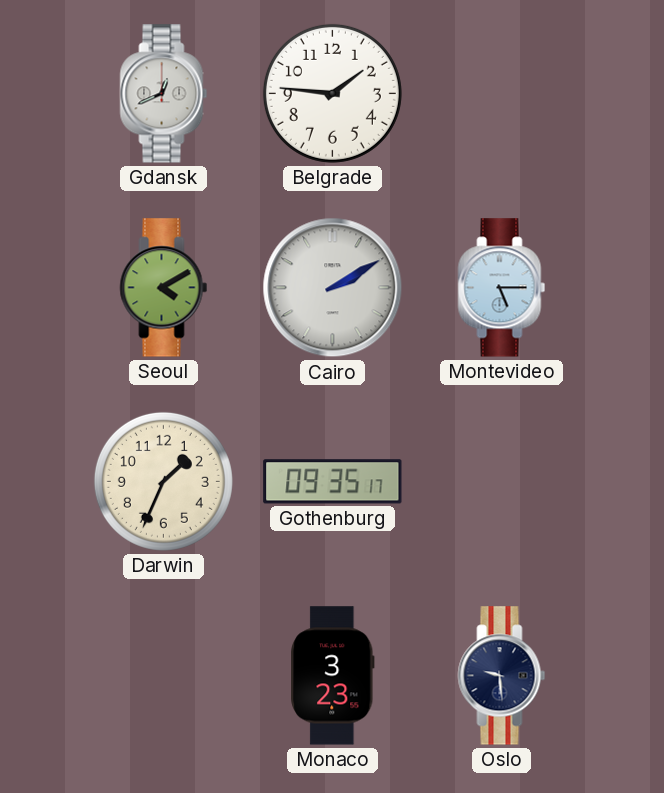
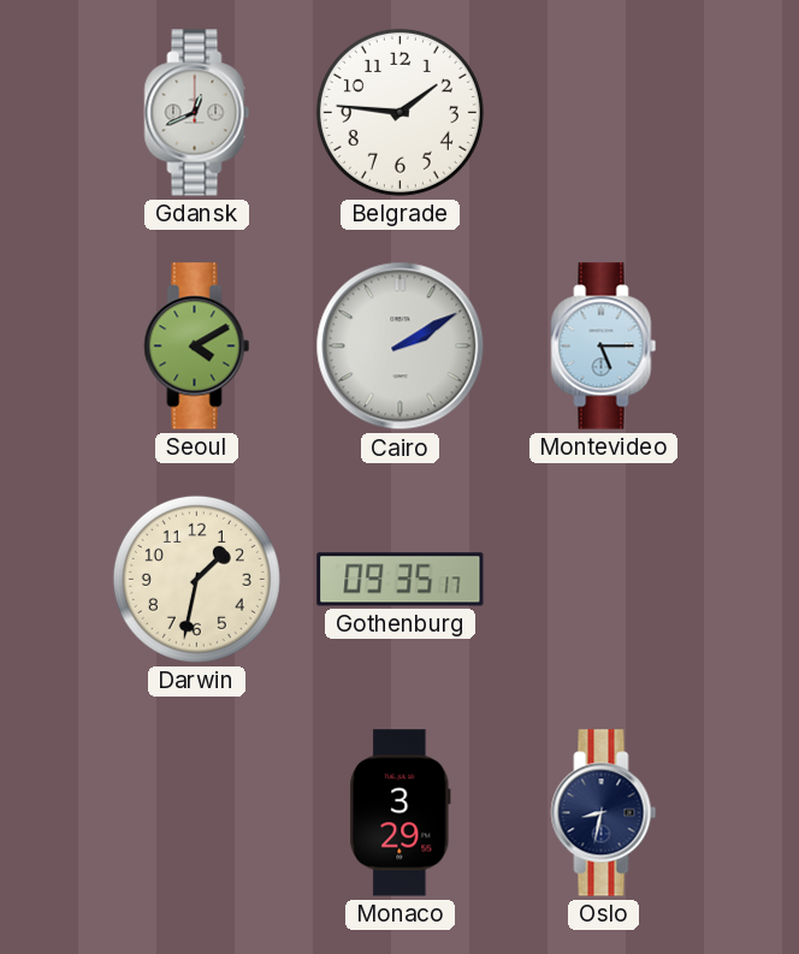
Darwin: 1:34 -> 1:32
Monaco: 3:23 -> 3:29
Oslo: 9:29 -> 8:32
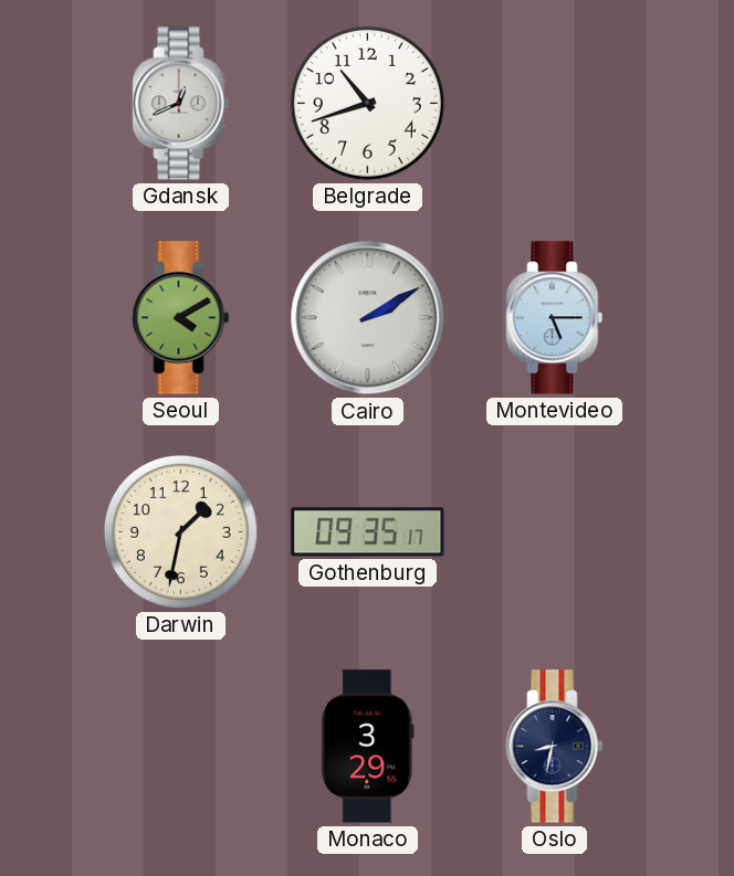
Belgrade: 1:46 -> 10:42
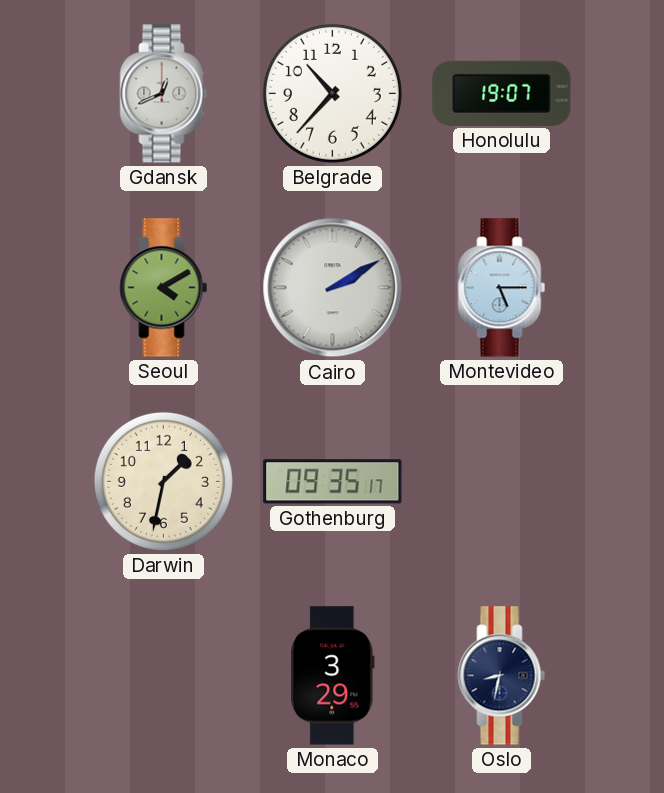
Belgrade: 10:42 -> 10:37
Honolulu: none -> 19:07
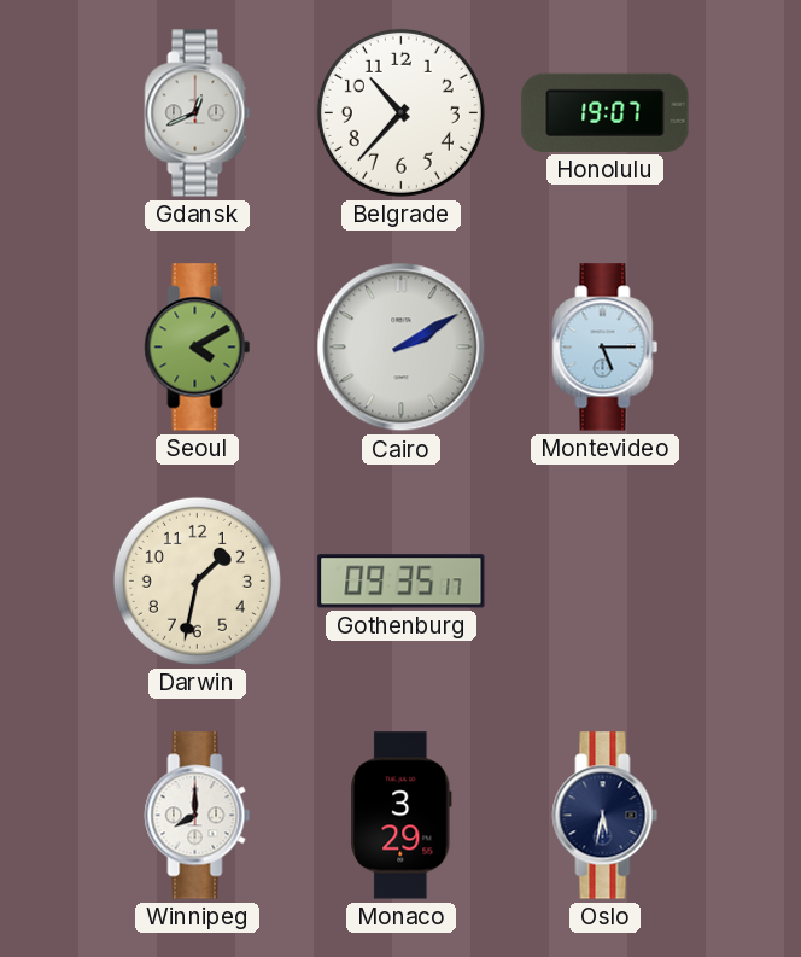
Winnipeg: none -> 8:00
Oslo: 8:32 -> 5:32
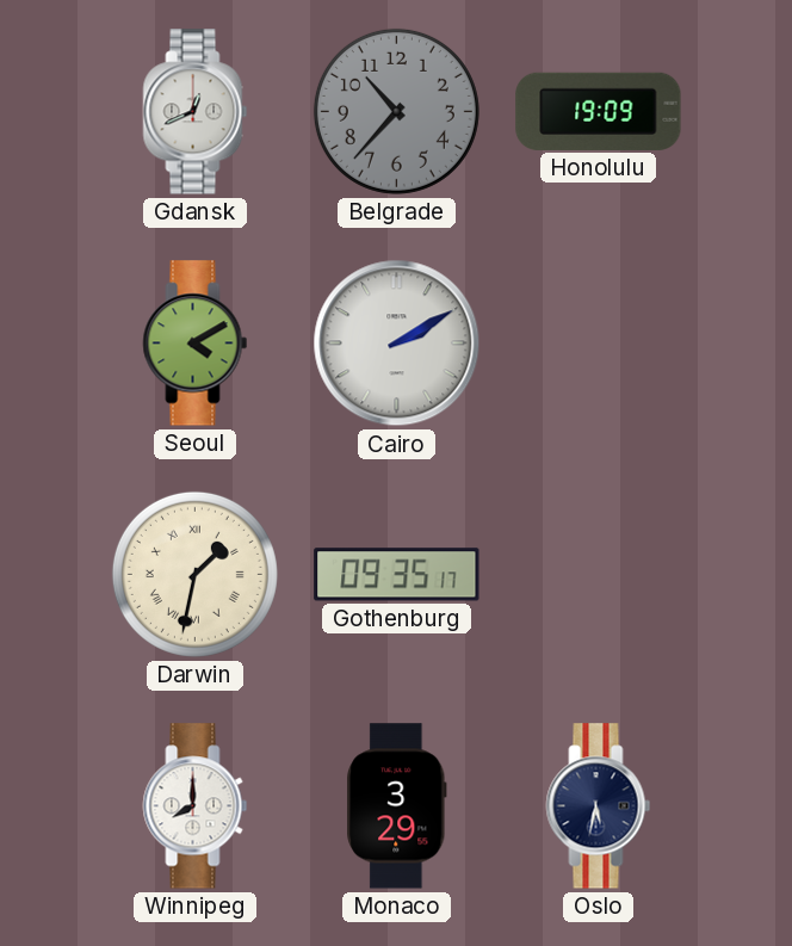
Belgrade dial: white -> grey
Honolulu: 19:07 -> 19:09
Montevideo: 5:15 -> none
Darwin numerals: Arabic -> Roman
